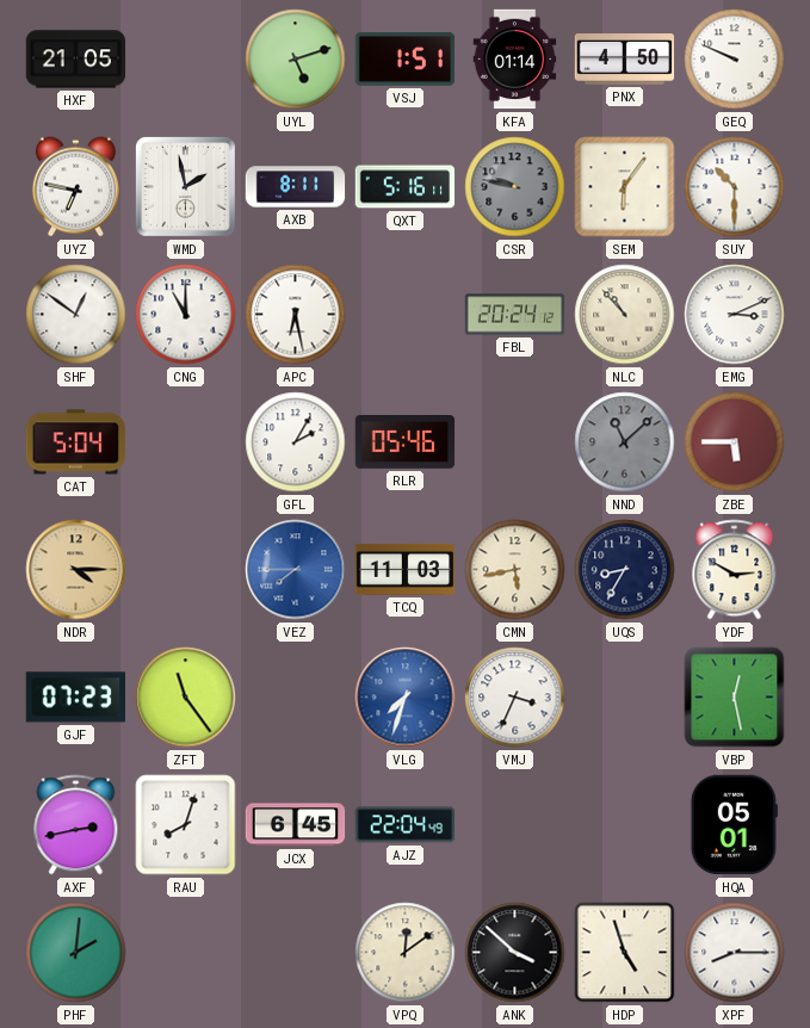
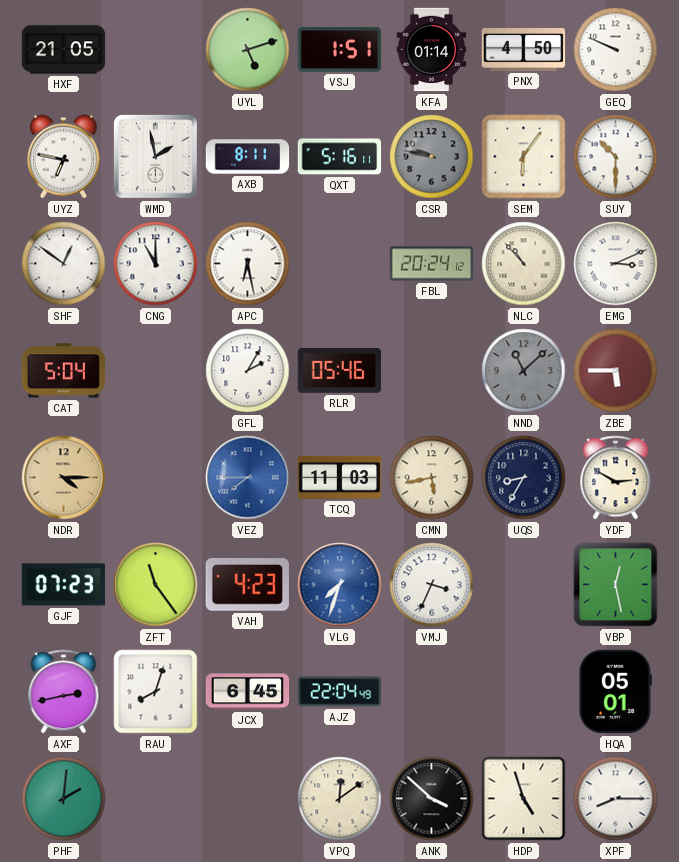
VAH: none -> 4:23
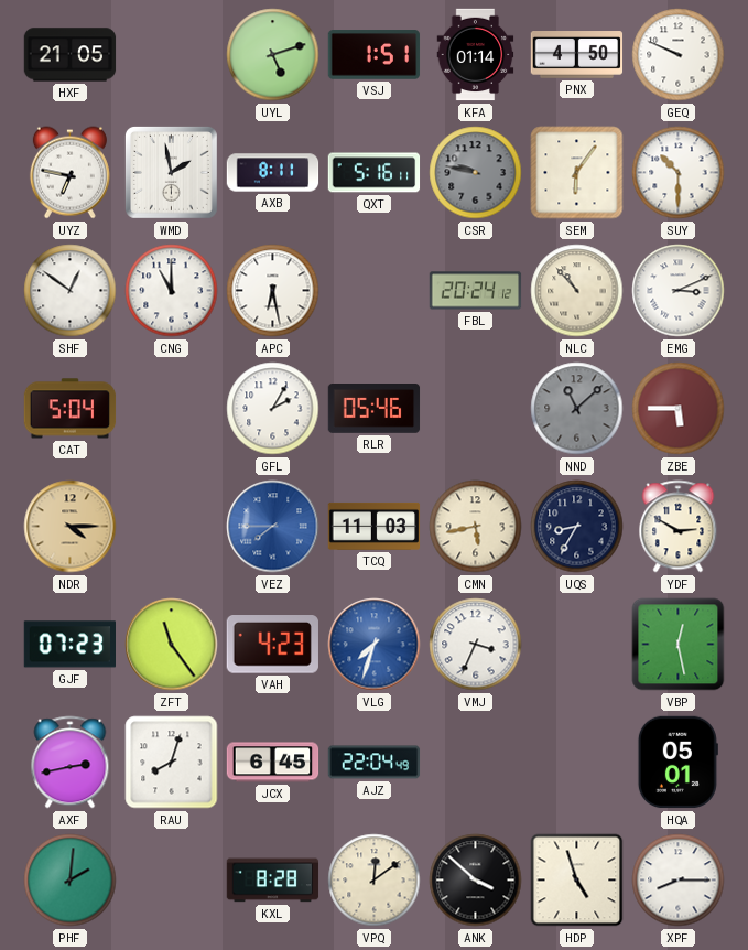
KXL: none -> 8:28
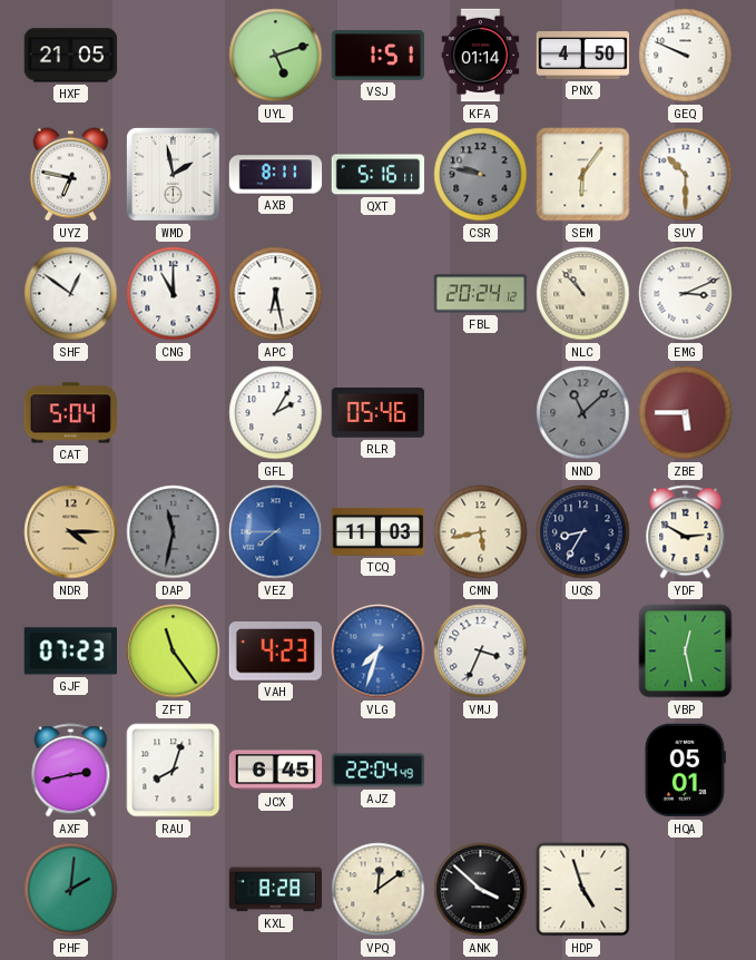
DAP: none -> 11:32
XPF: 8:15 -> none
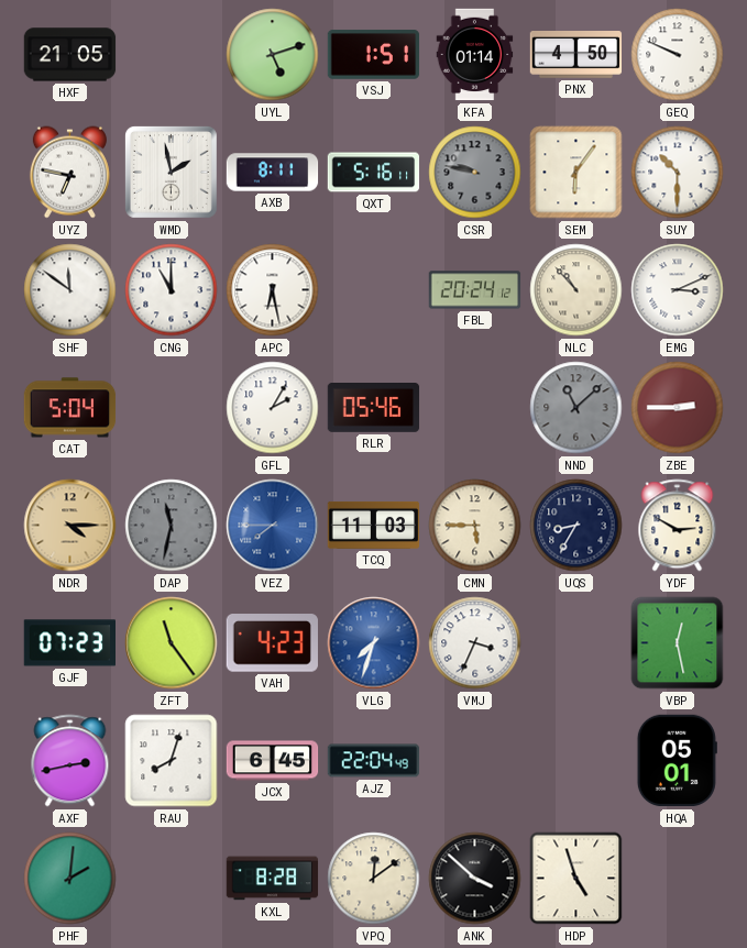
SHF: 12:51 -> 11:51
ZBE: 5:45 -> 2:45
CMN: 5:43 -> 5:45
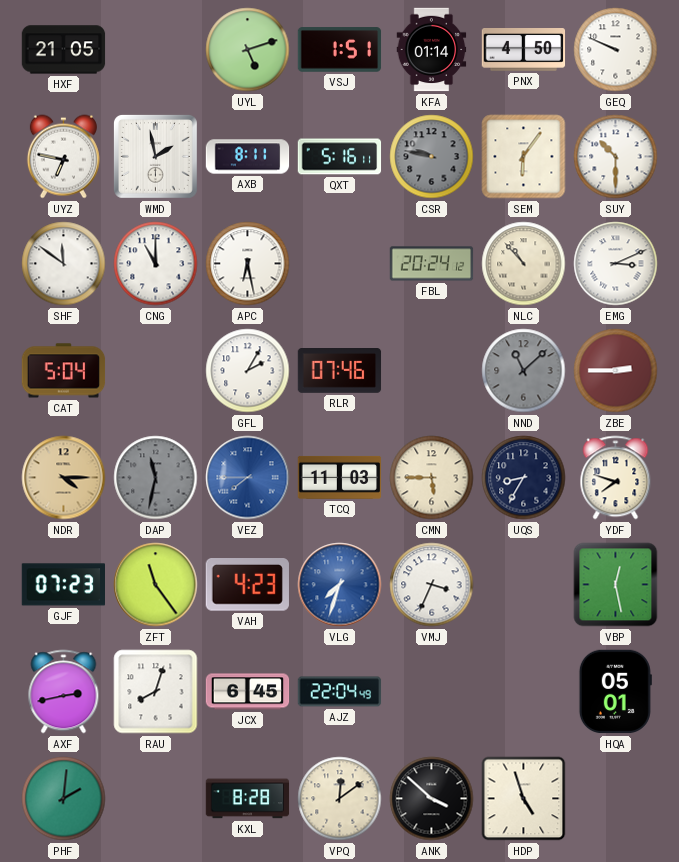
RLR: 05:46 -> 07:46
YDF: 2:50 -> 7:48
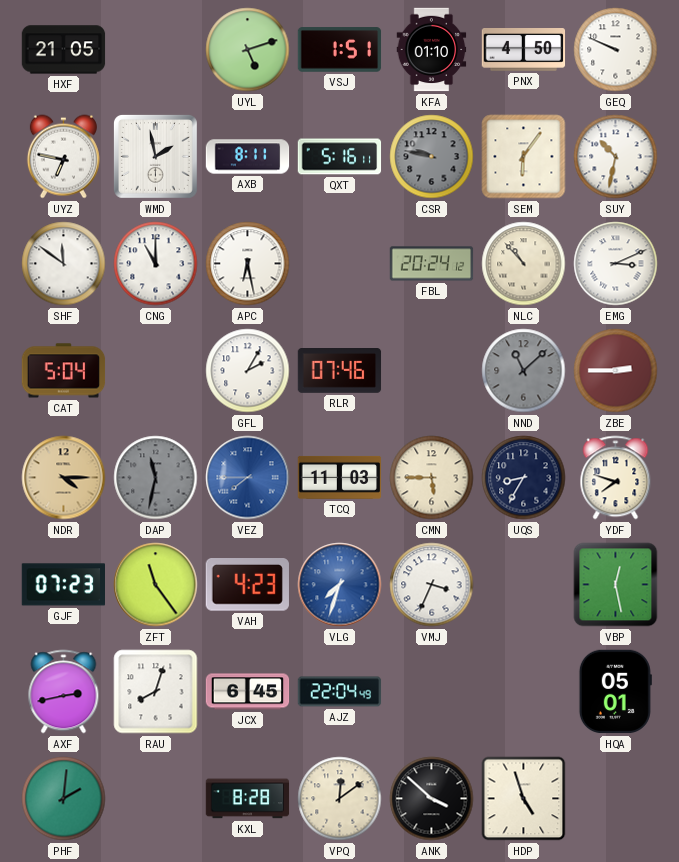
KFA: 01:14 -> 01:10
SUY: 10:30 -> 10:32
